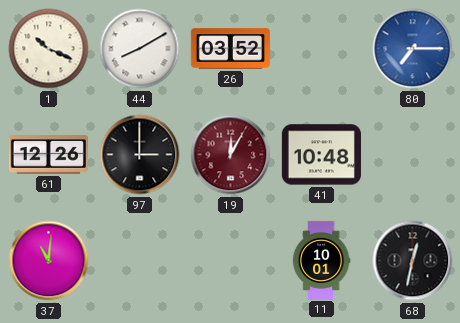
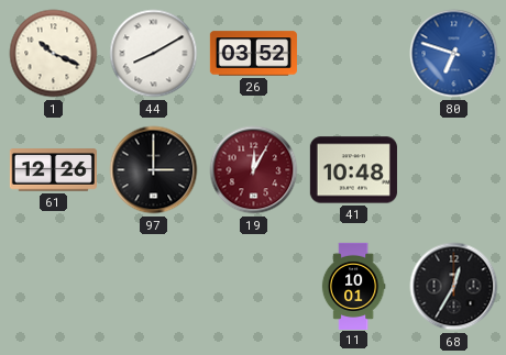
80: 7:15 -> 6:48
37: 11:01 -> none
68: 12:32 -> 12:35
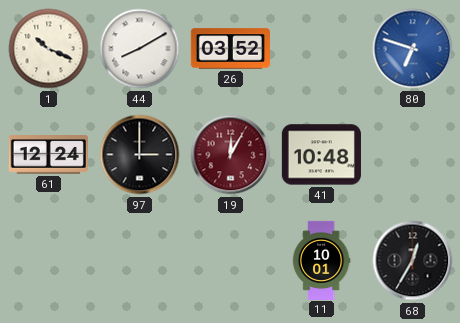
61: 12:26 -> 12:24
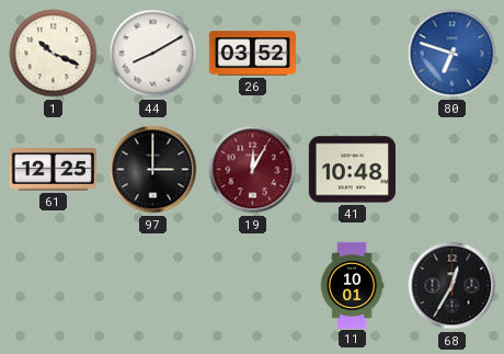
61: 12:24 -> 12:25
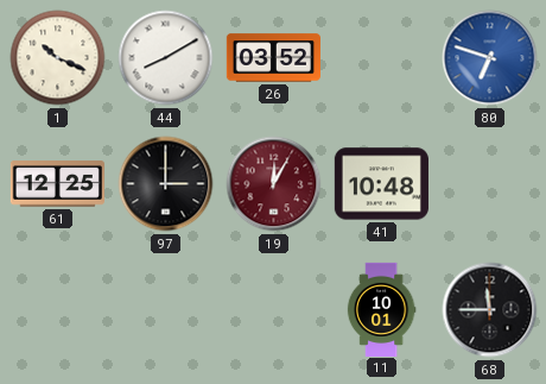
68: 12:35 -> 11:45
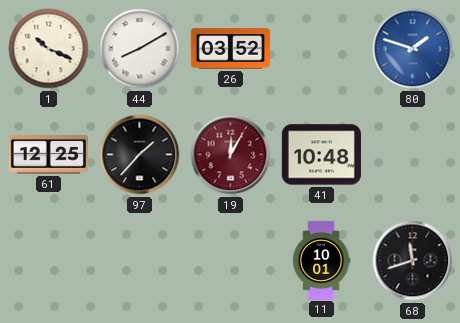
80: 6:48 -> 1:48
97: 3:00 -> 1:37
68: 11:45 -> 11:42
